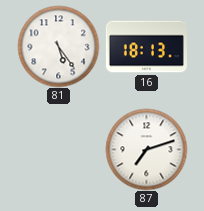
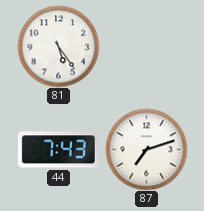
16: 18:13 -> none
44: none -> 7:43
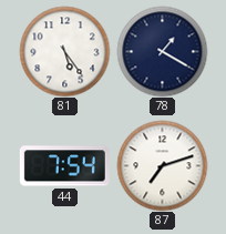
78: none -> 1:20
44: 7:43 -> 7:54
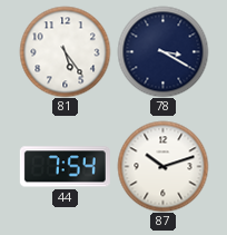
78: 1:20 -> 3:20
87: 7:12 -> 10:12
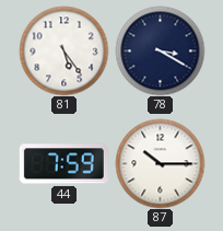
44: 7:54 -> 7:59
87: 10:12 -> 10:15
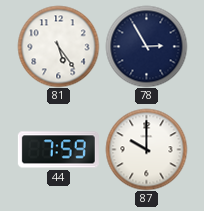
78: 3:20 -> 2:55
87: 10:15 -> 10:00
